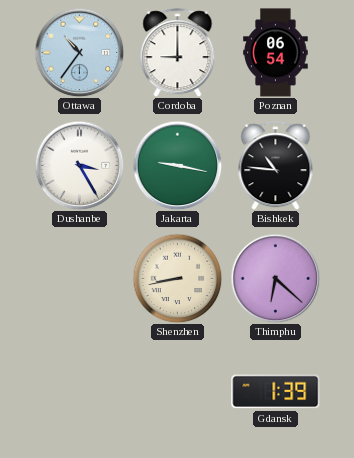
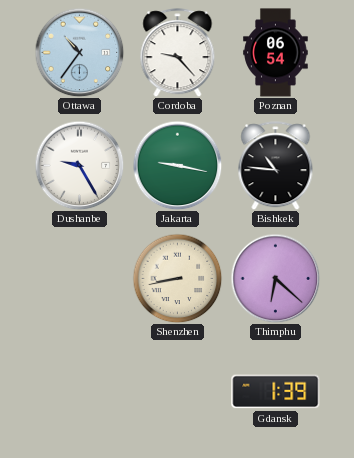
Cordoba: 9:00 -> 9:23
Dushanbe: 3:25 -> 9:25
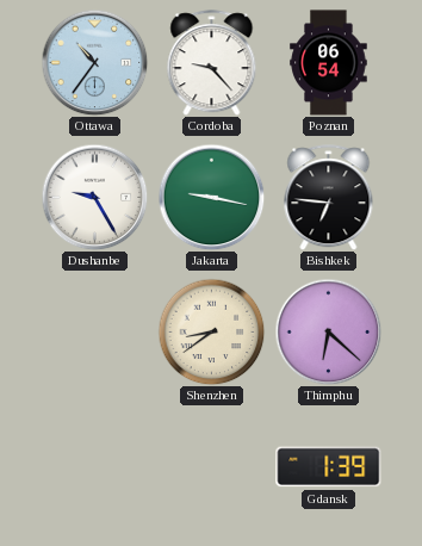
Bishkek: 10:46 -> 6:46
Shenzhen: 8:43 -> 8:39
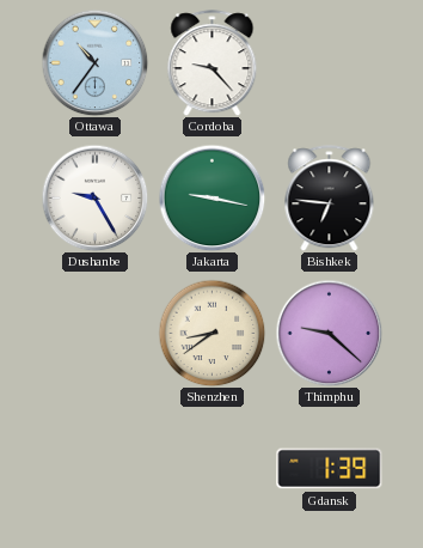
Poznan: 06:54 -> none
Thimphu: 6:22 -> 9:22
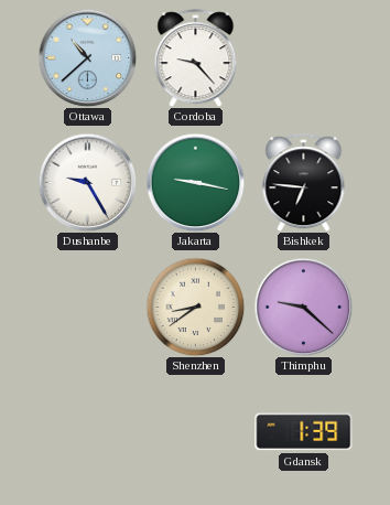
Ottawa: 10:36 -> 10:38
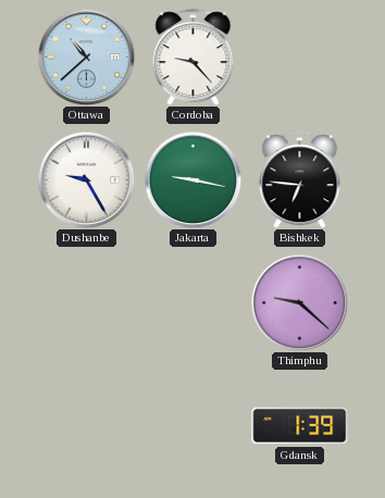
Shenzhen: 8:39 -> none
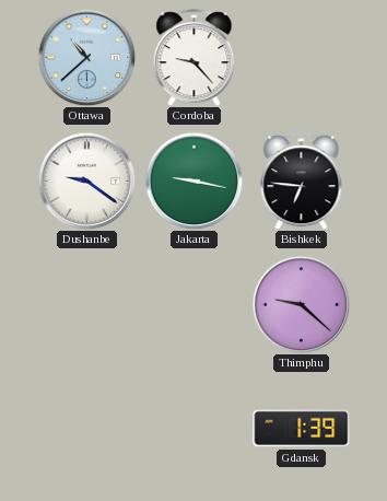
Dushanbe: 9:25 -> 9:21
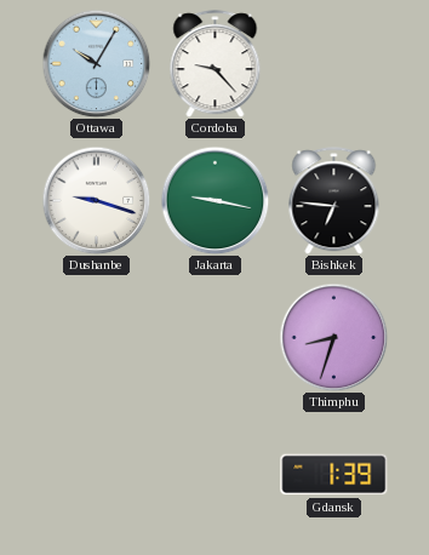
Ottawa: 10:38 -> 10:05
Dushanbe: 9:21 -> 9:18
Thimphu: 9:22 -> 8:33
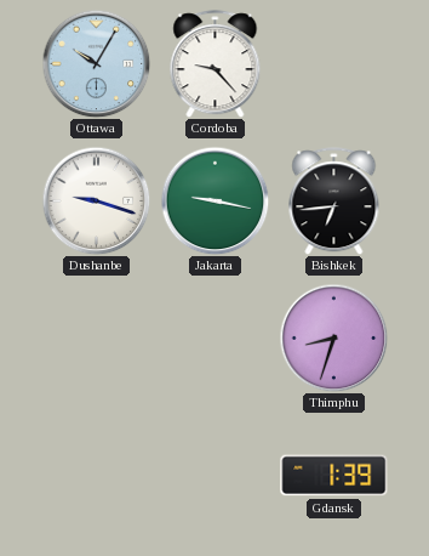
Bishkek: 6:46 -> 6:44
